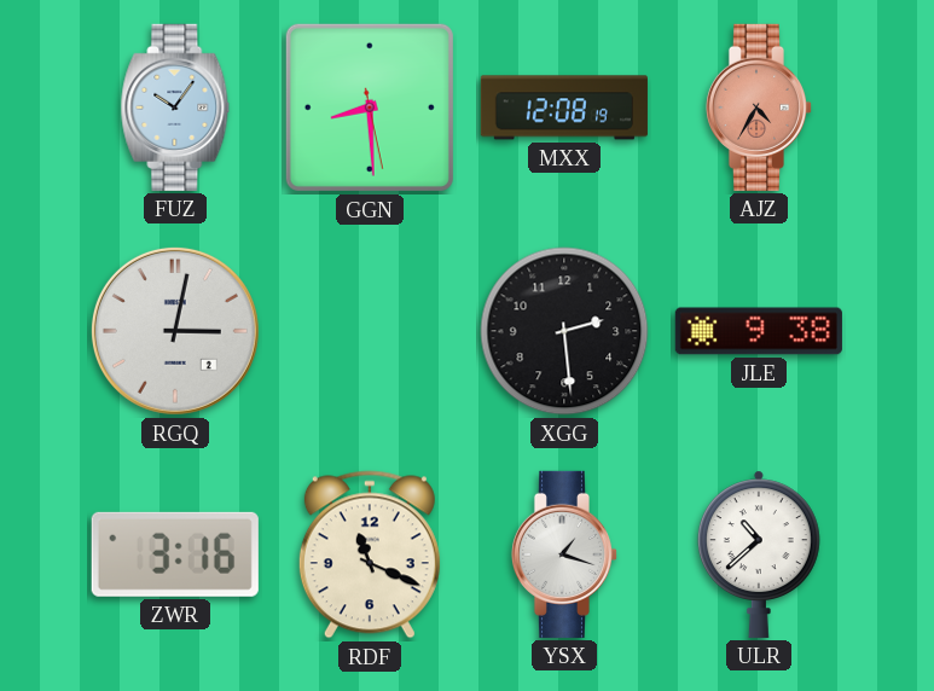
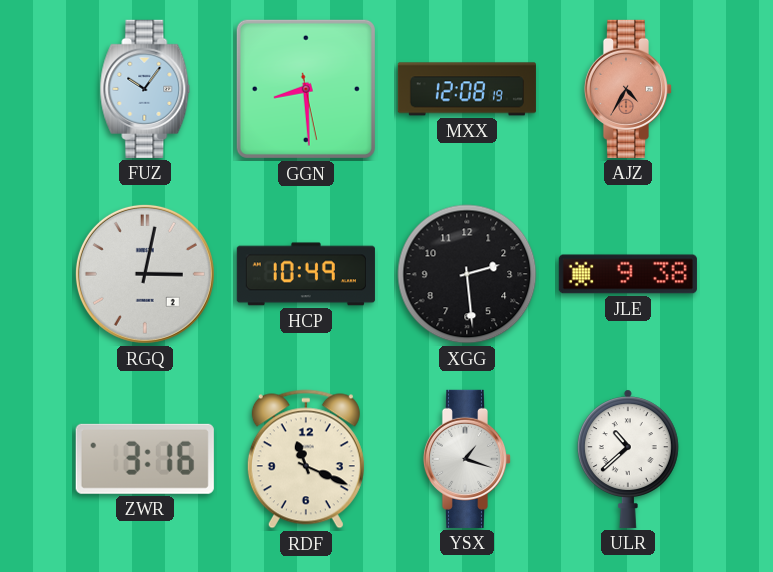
HCP: none -> 10:49
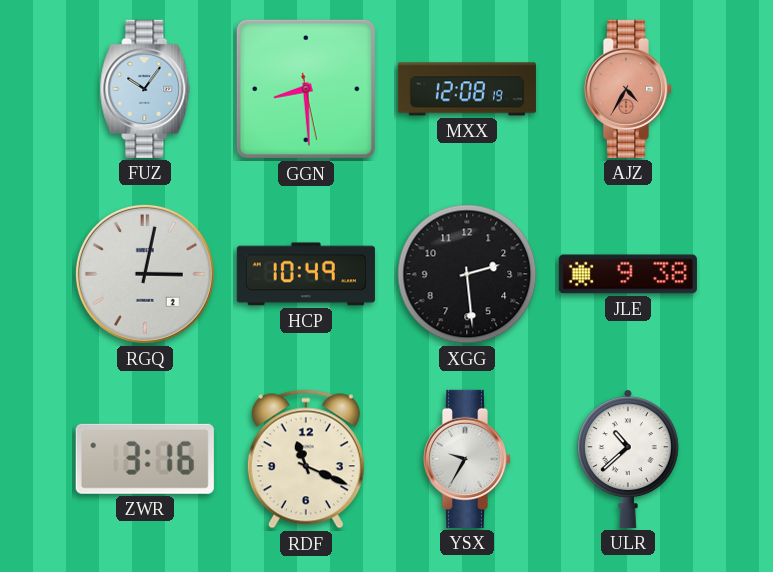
YSX: 1:18 -> 9:35
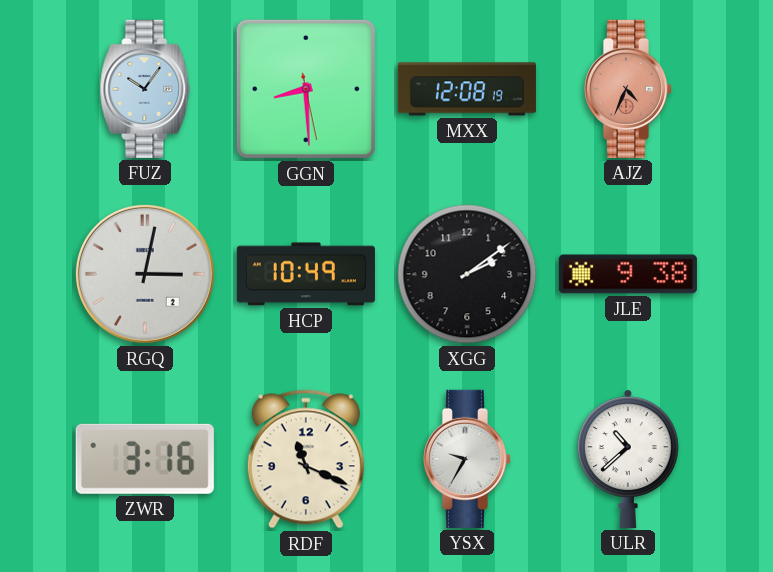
AJZ: 4:35 -> 4:34
XGG: 2:29 -> 2:09
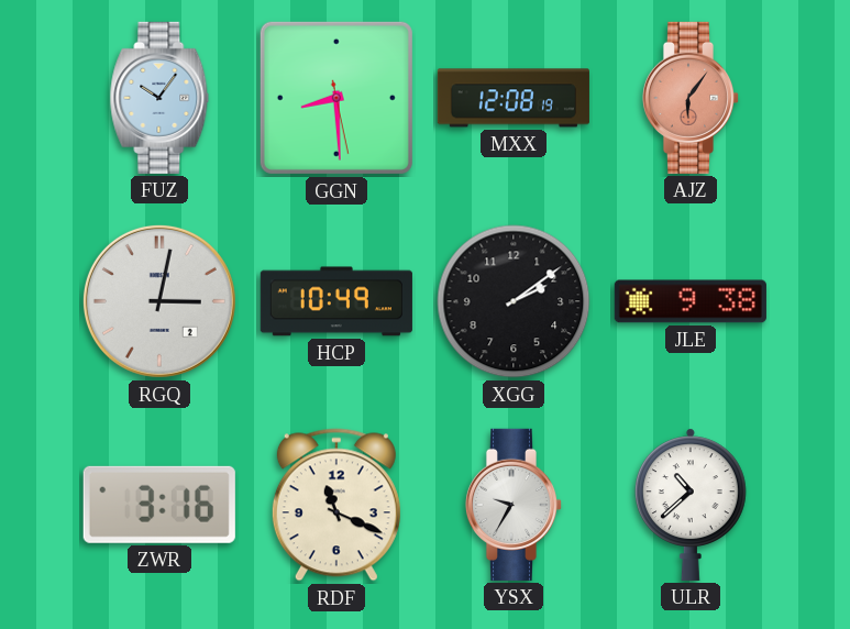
AJZ: 4:34 -> 6:06
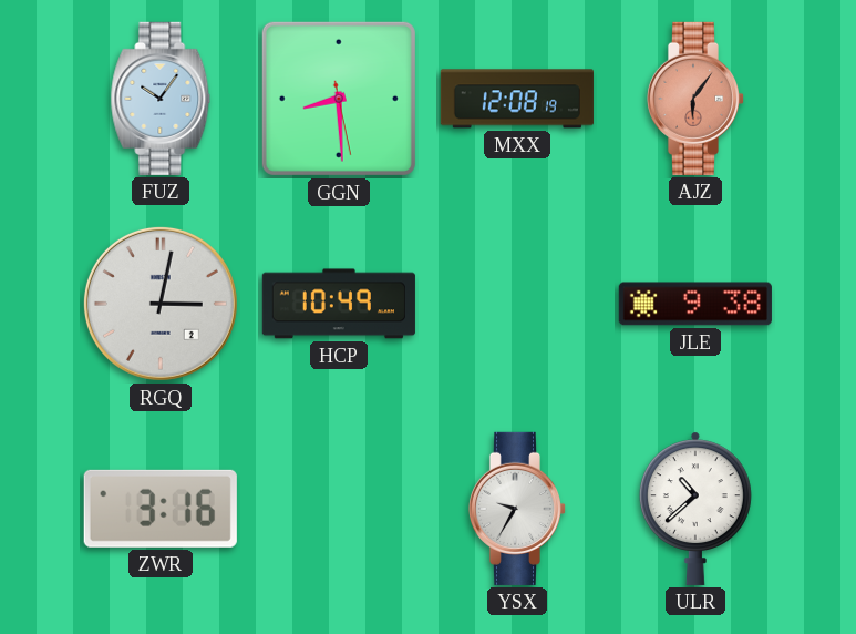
XGG: 2:09 -> none
RDF: 11:19 -> none
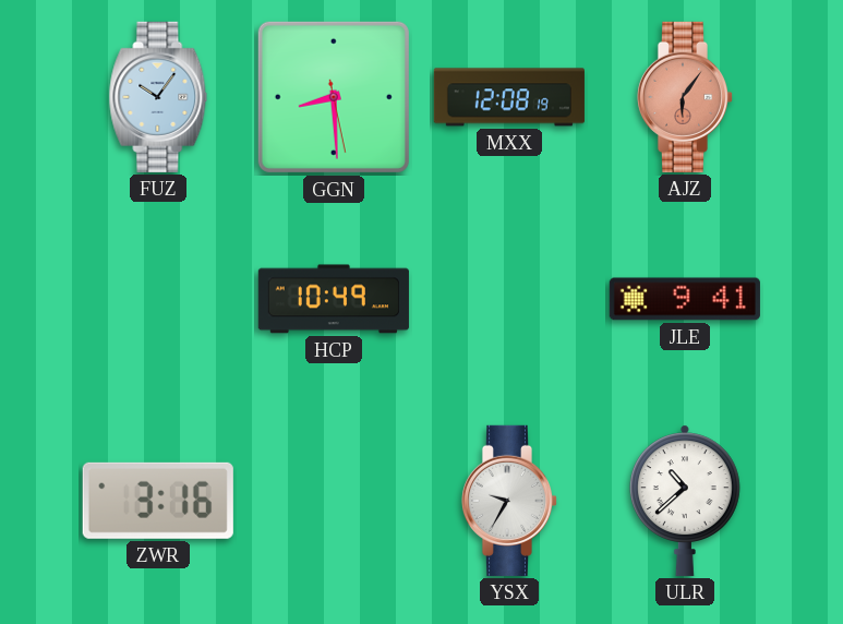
RGQ: 3:02 -> none
JLE: 9:38 -> 9:41
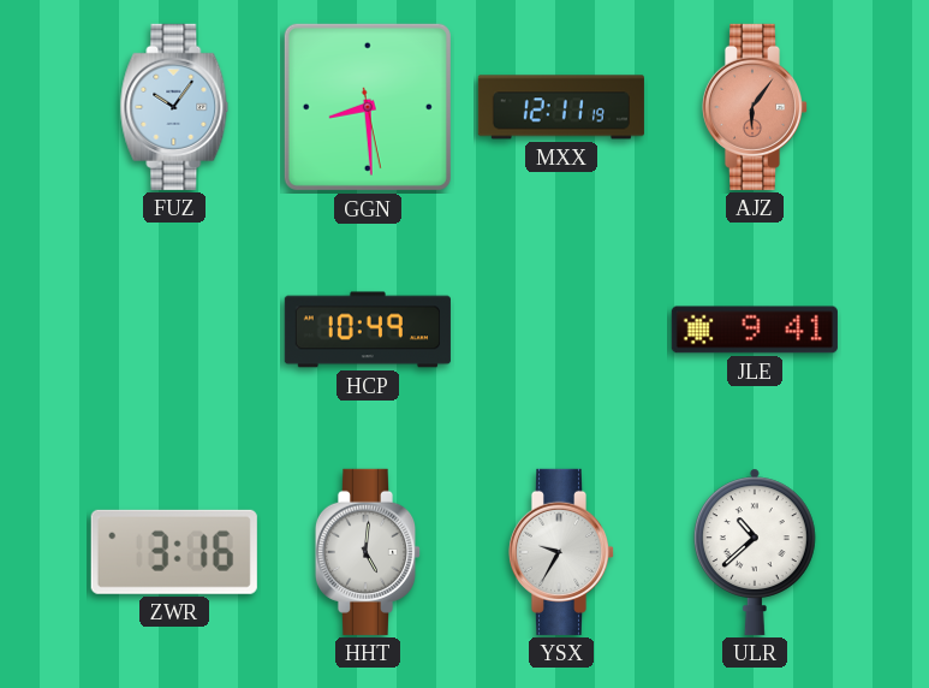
MXX: 12:08 -> 12:11
HHT: none -> 5:01
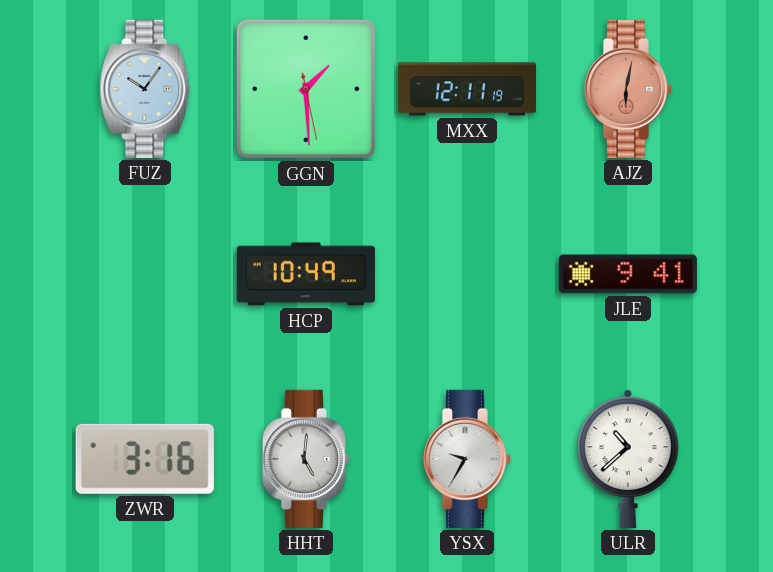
GGN: 8:29 -> 1:29
AJZ: 6:06 -> 6:02
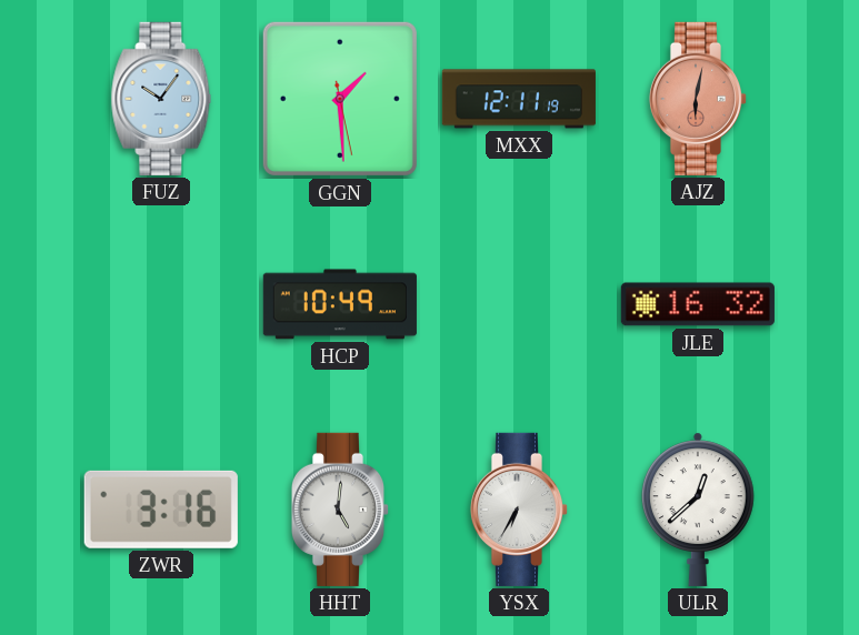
JLE: 9:41 -> 16:32
YSX: 9:35 -> 6:35
ULR: 10:38 -> 12:38
